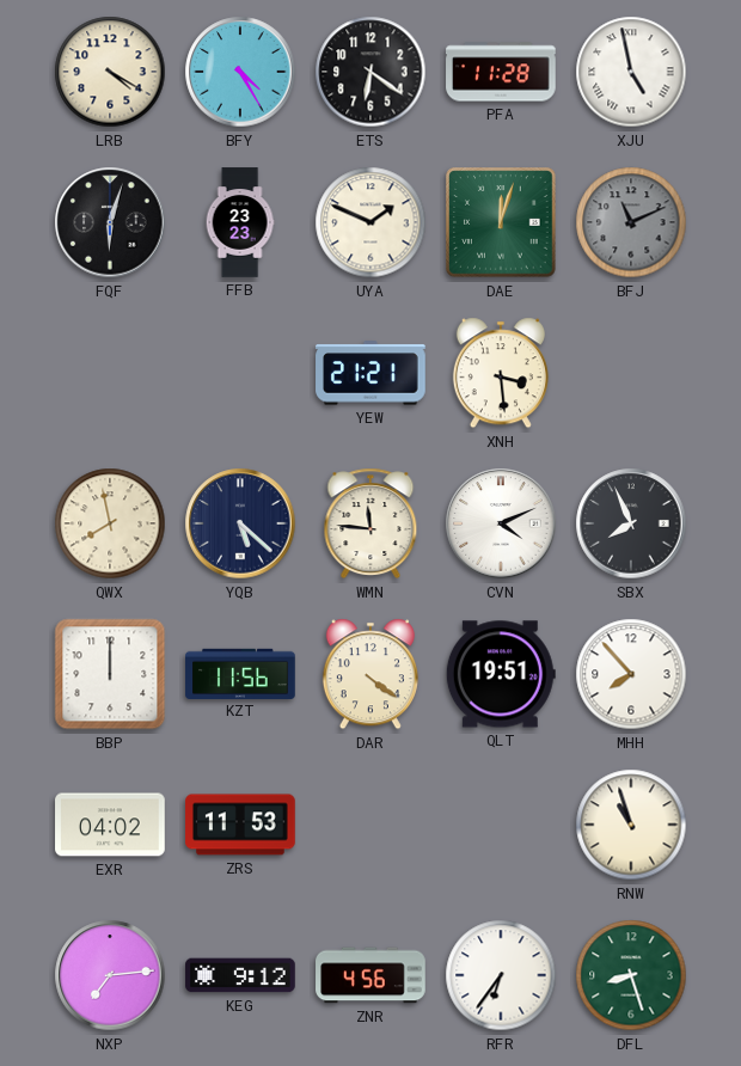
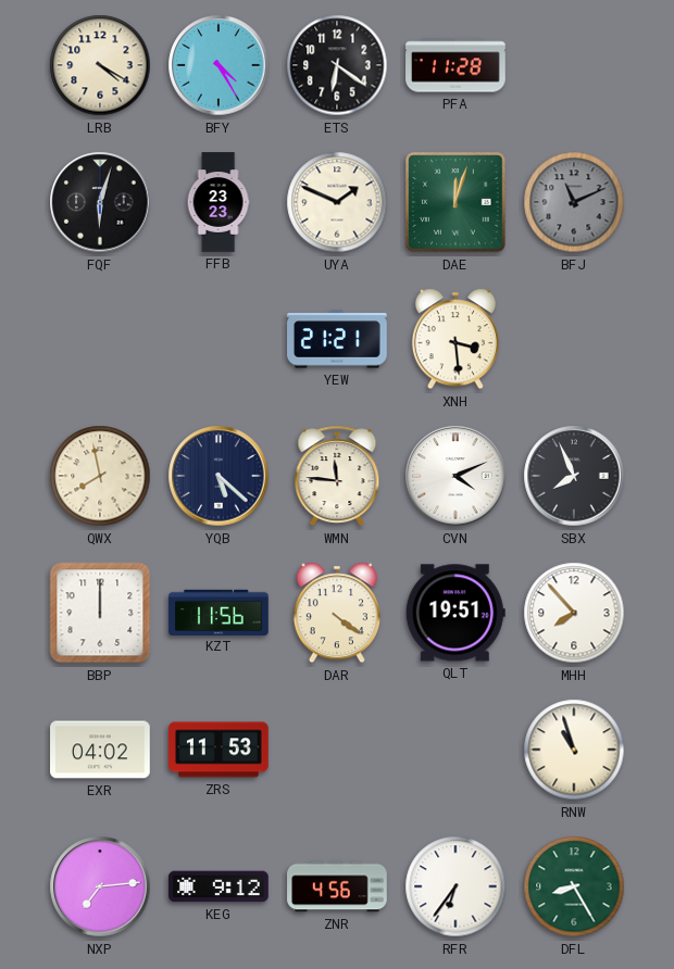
XJU: 4:58 -> none
DFL: 8:27 -> 8:25
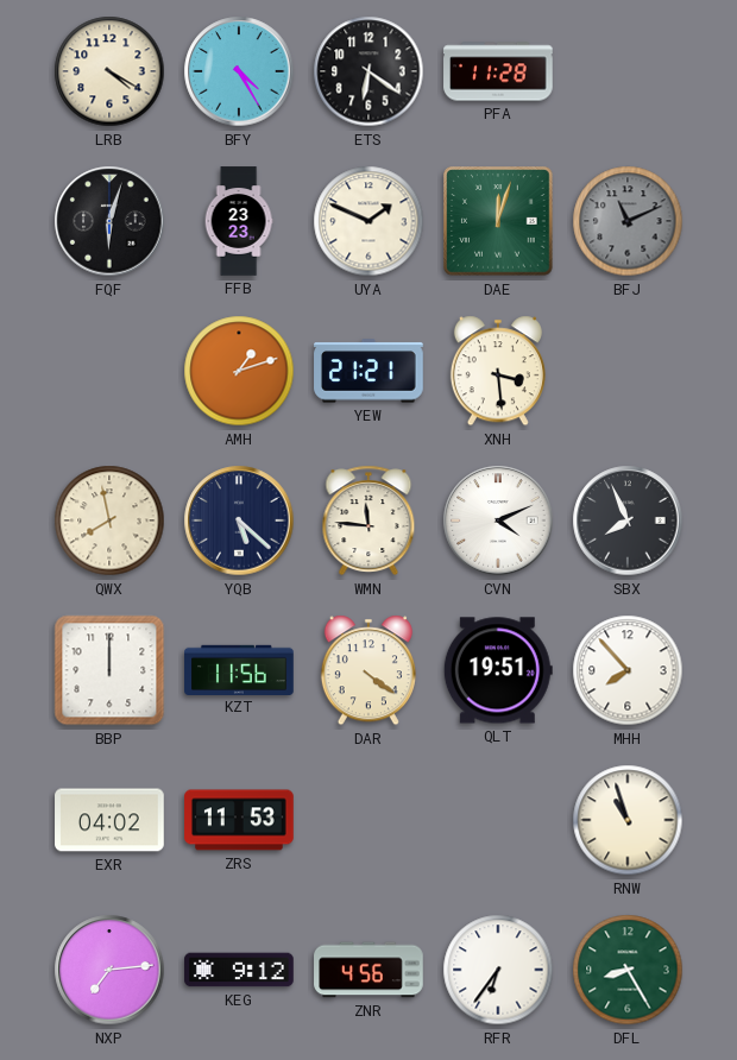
AMH: none -> 1:12
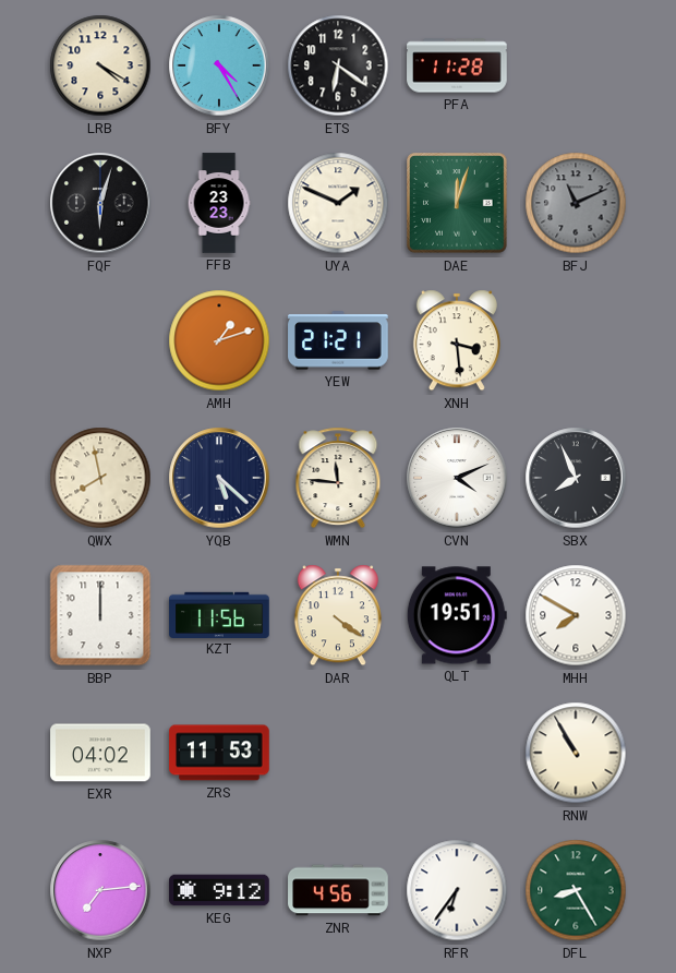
MHH: 7:53 -> 7:50
RNW: 10:57 -> 10:55
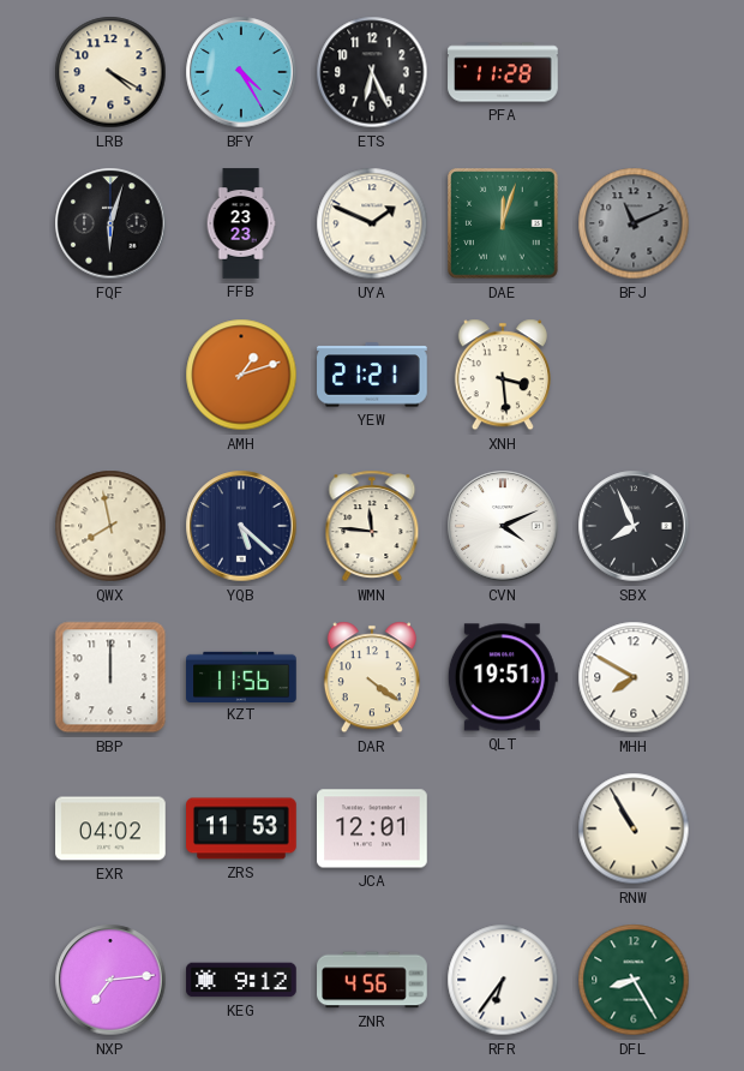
ETS: 6:21 -> 6:26
JCA: none -> 12:01
